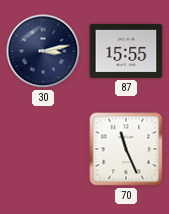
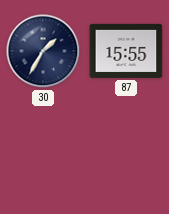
30: 3:13 -> 1:35
70: 11:26 -> none
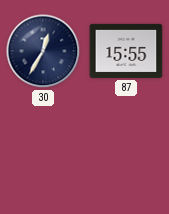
30: 1:35 -> 12:35
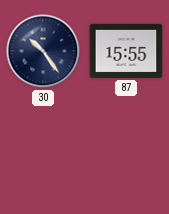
30: 12:35 -> 10:24
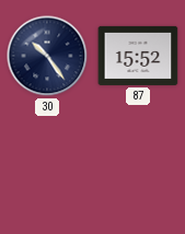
87: 15:55 -> 15:52
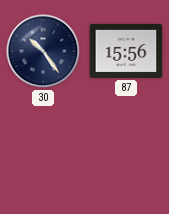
87: 15:52 -> 15:56
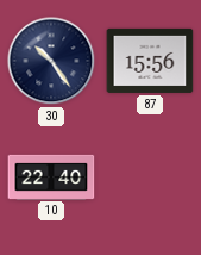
10: none -> 22:40
